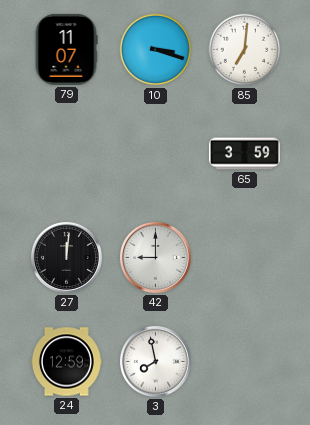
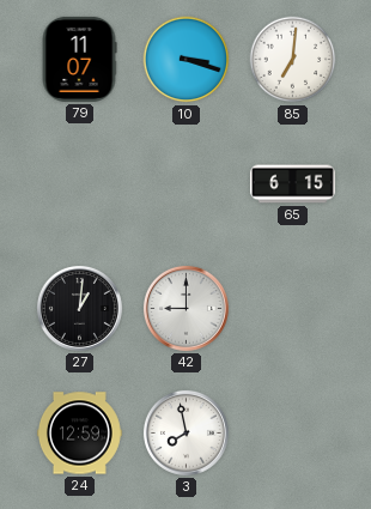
65: 3:59 -> 6:15
27: 12:01 -> 1:01
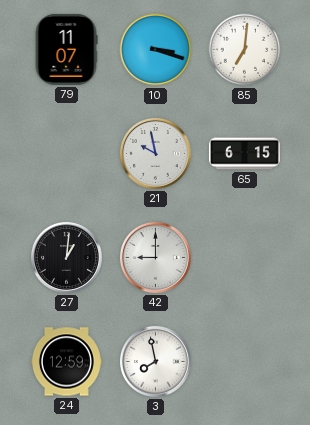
21: none -> 9:58
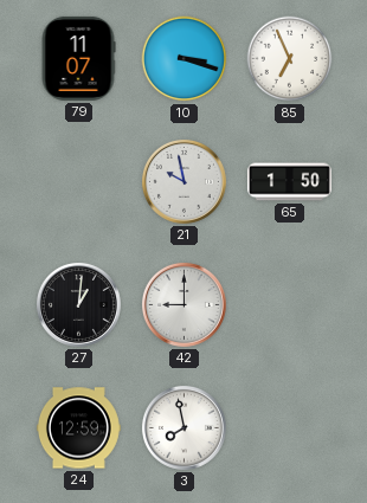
85: 7:01 -> 6:56
65: 6:15 -> 1:50
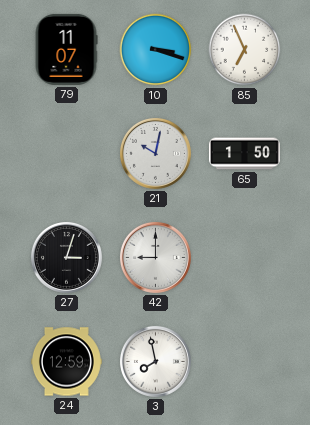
21: 9:58 -> 10:02
27: 1:01 -> 3:03
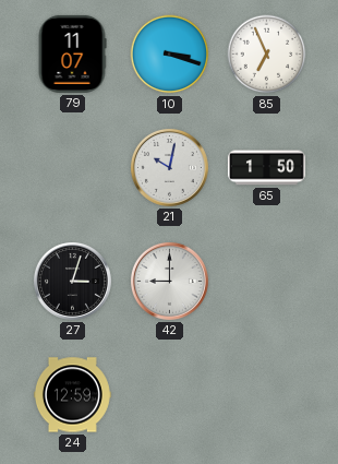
3: 7:58 -> none
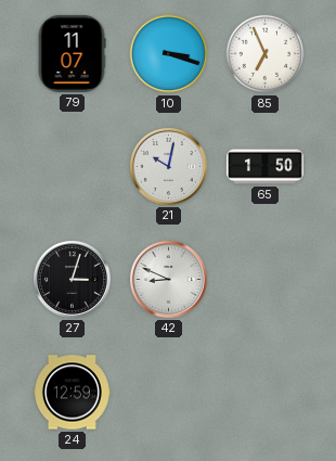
42: 9:00 -> 8:49
